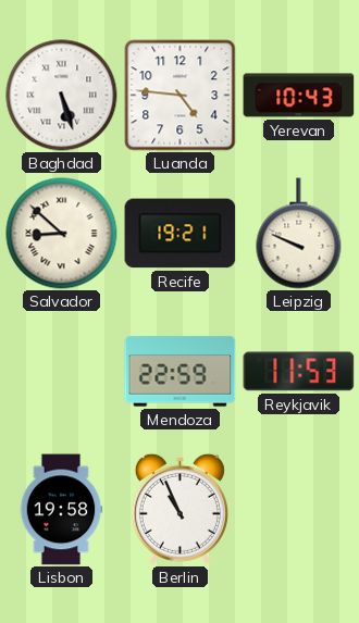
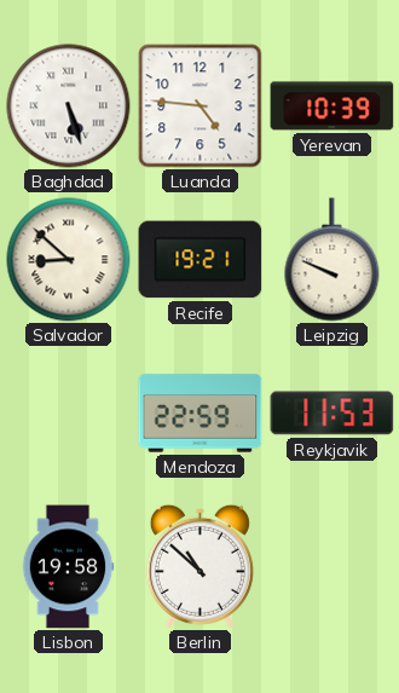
Yerevan: 10:43 -> 10:39
Berlin: 10:56 -> 10:52
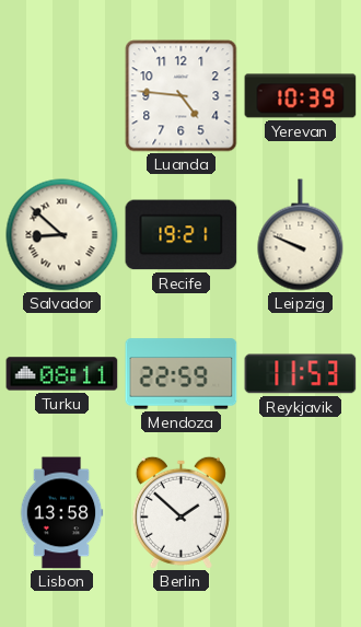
Baghdad: 5:27 -> none
Turku: none -> 08:11
Lisbon: 19:58 -> 13:58
Berlin: 10:52 -> 1:52
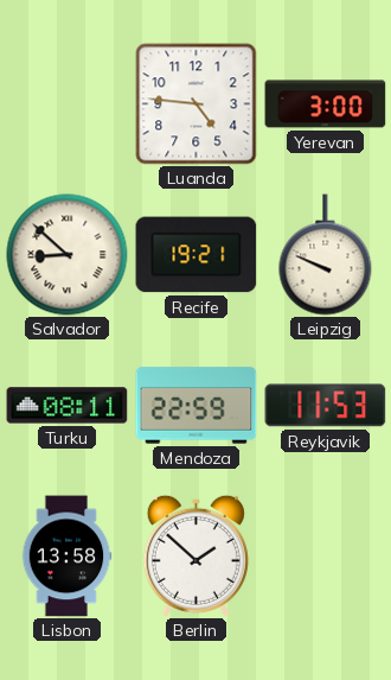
Yerevan: 10:39 -> 3:00
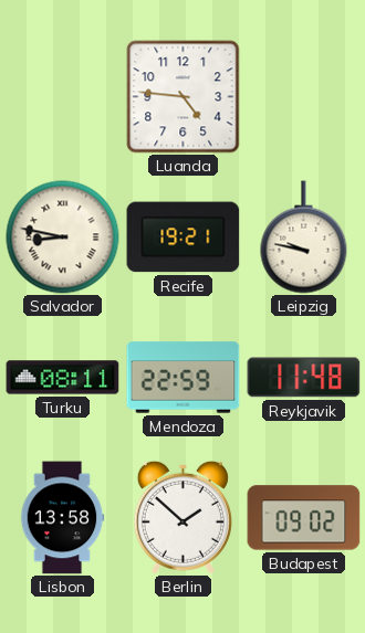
Yerevan: 3:00 -> none
Salvador: 8:52 -> 8:47
Leipzig: 9:49 -> 9:47
Reykjavik: 11:53 -> 11:48
Budapest: none -> 09:02
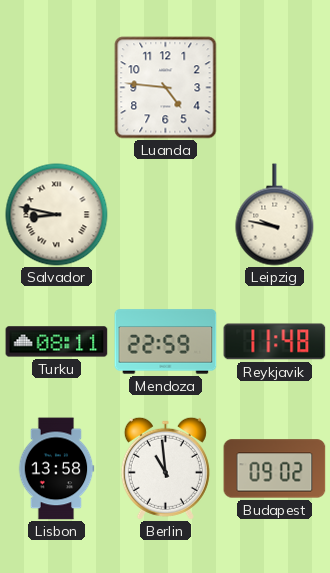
Recife: 19:21 -> none
Berlin: 1:52 -> 10:59
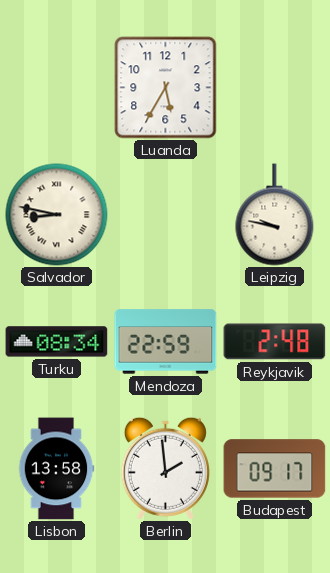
Luanda: 4:46 -> 5:35
Turku: 08:11 -> 08:34
Reykjavik: 11:48 -> 2:48
Berlin: 10:59 -> 1:59
Budapest: 09:02 -> 09:17
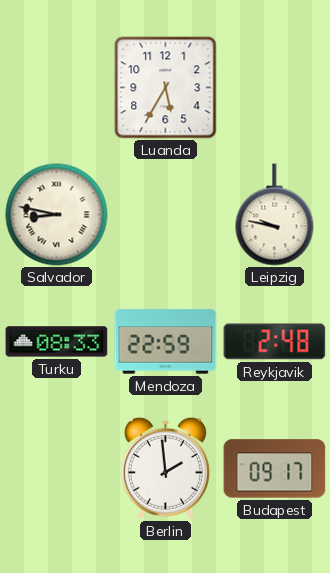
Turku: 08:34 -> 08:33
Lisbon: 13:58 -> none
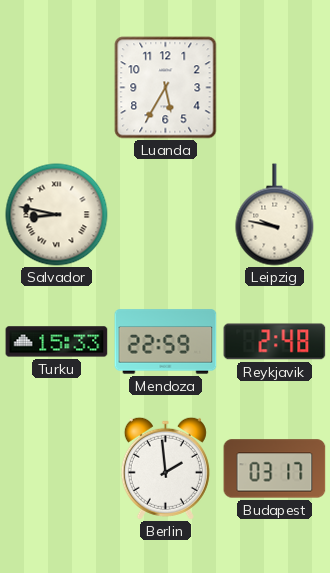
Turku: 08:33 -> 15:33
Budapest: 09:17 -> 03:17
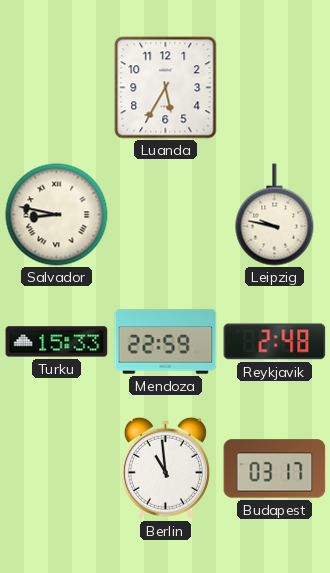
Berlin: 1:59 -> 10:59
